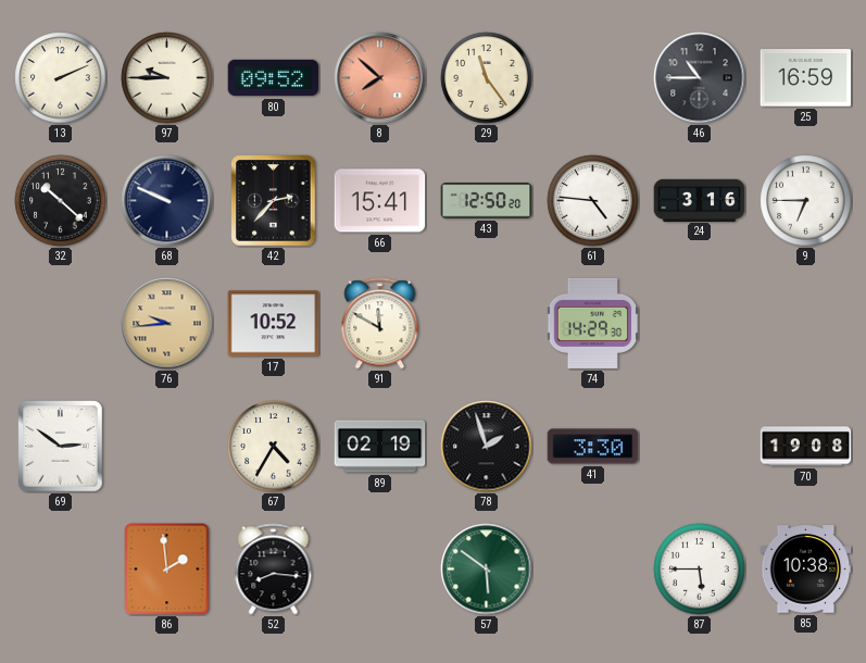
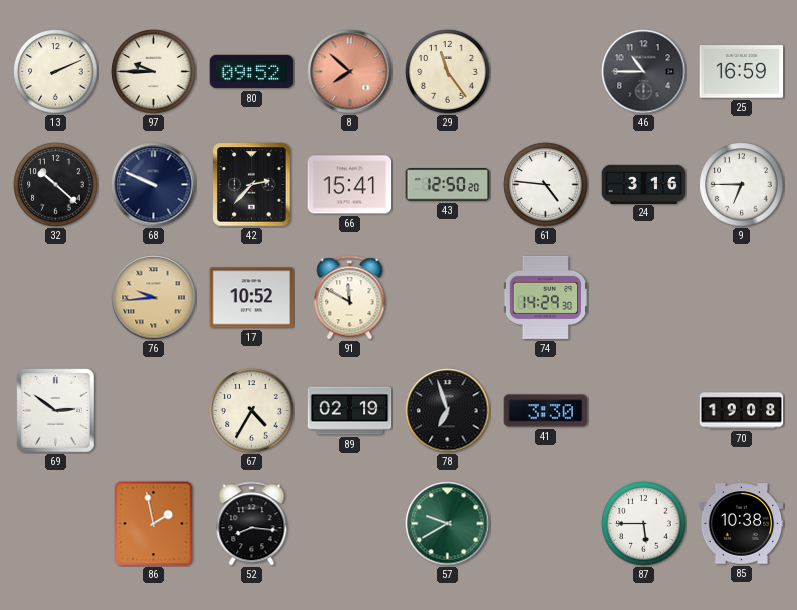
78: 1:57 -> 6:57
86: 1:59 -> 1:58
57: 5:51 -> 9:40
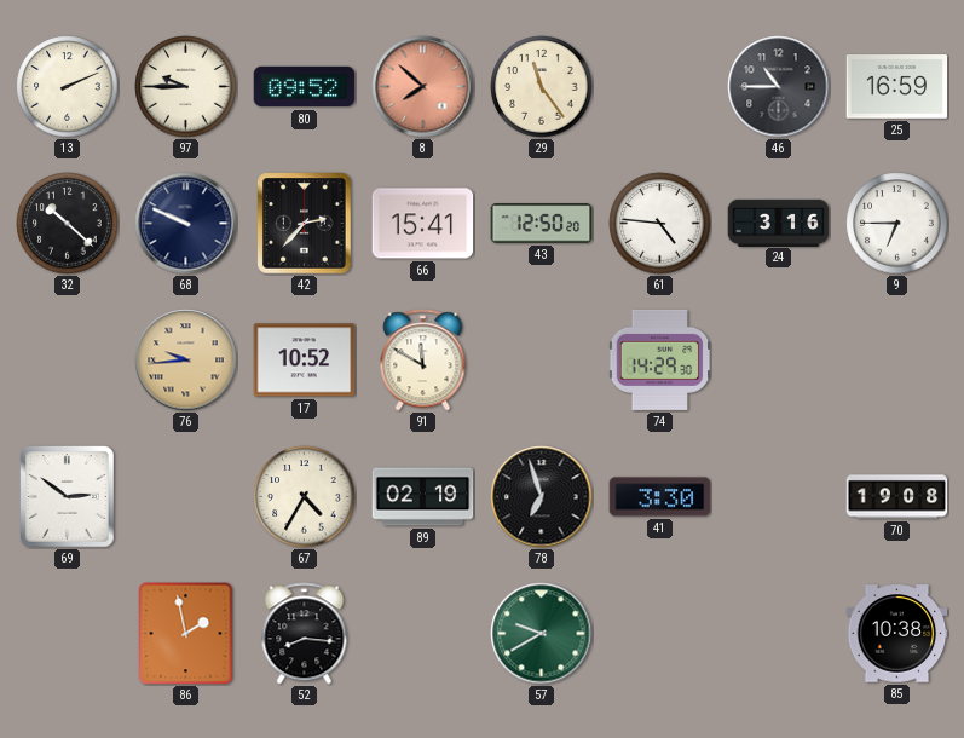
87: 5:45 -> none
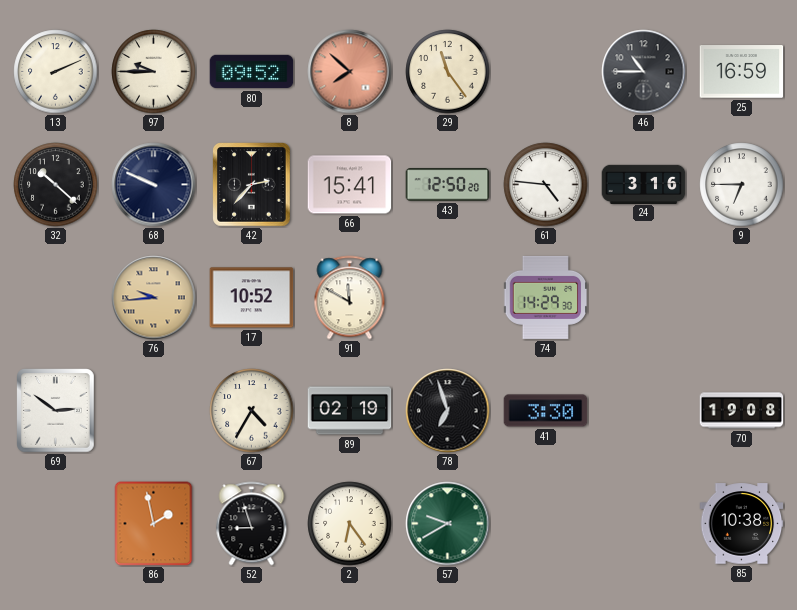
52: 8:16 -> 8:57
2: none -> 6:24
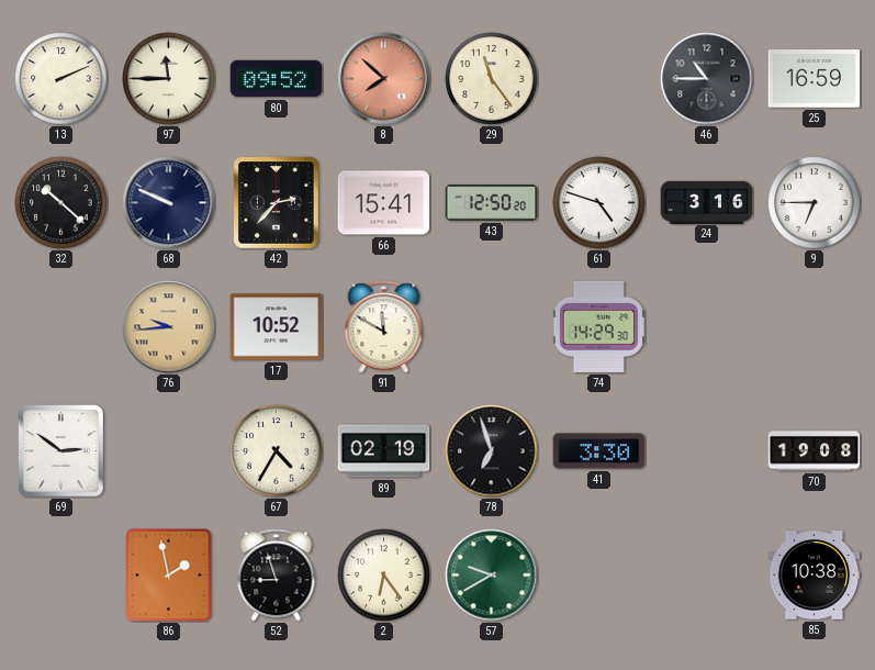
97: 9:45 -> 11:45
61: 4:46 -> 4:48
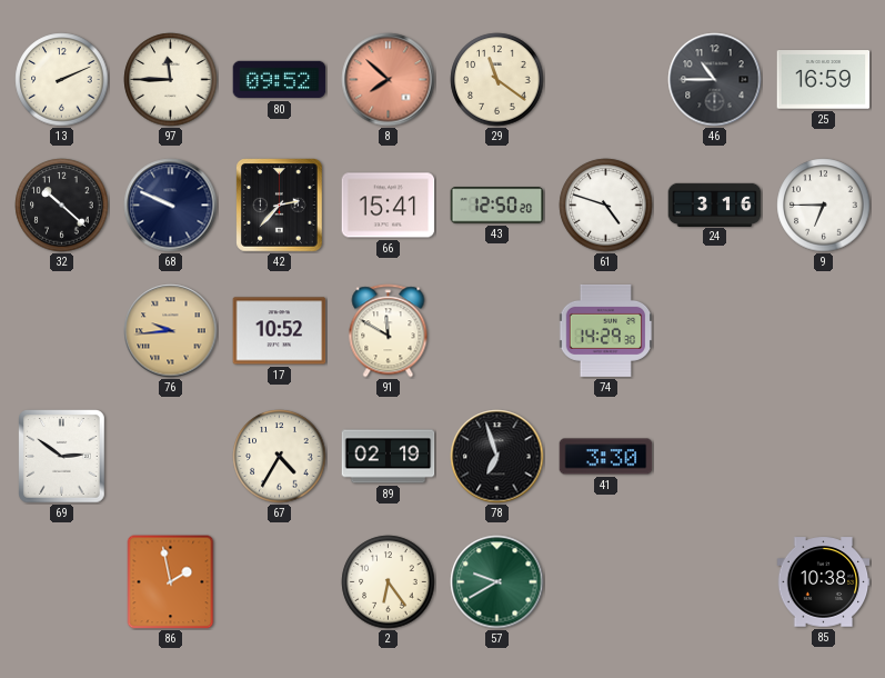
29: 11:24 -> 11:21
70: 19:08 -> none
52: 8:57 -> none
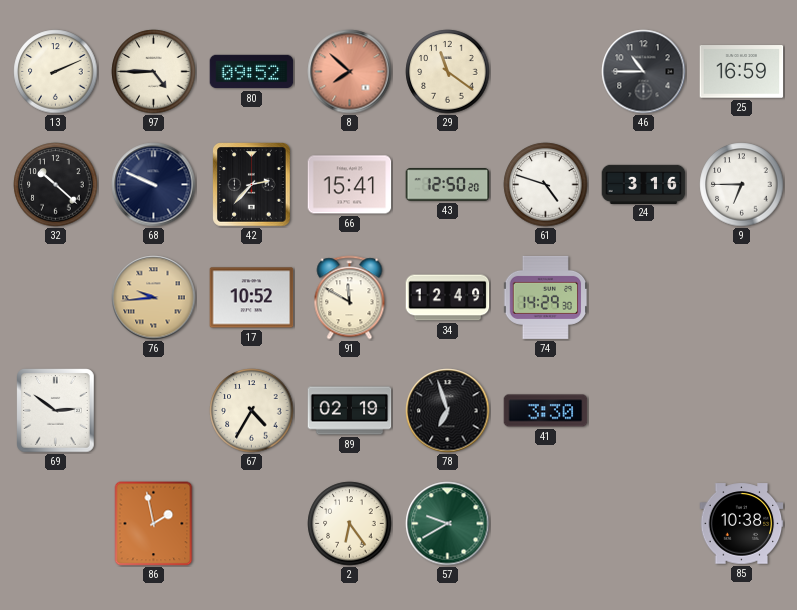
97: 11:45 -> 4:45
34: none -> 12:49
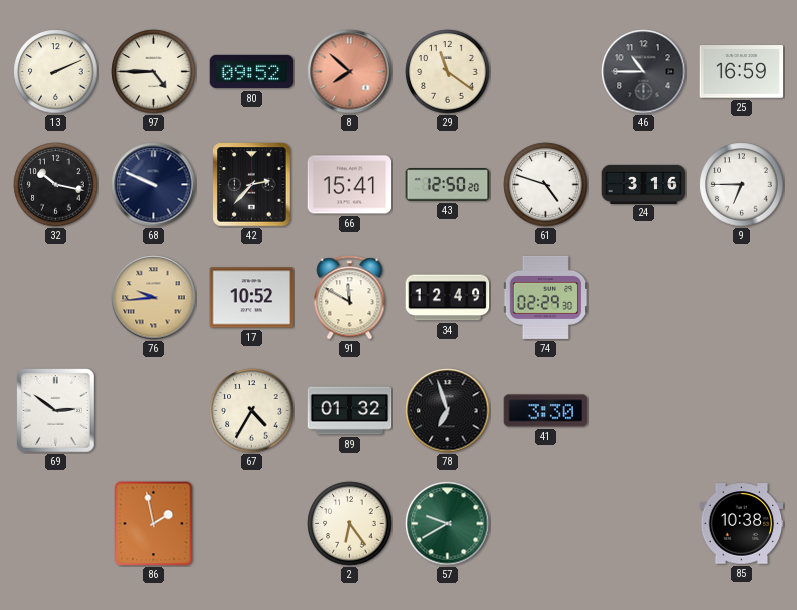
32: 10:22 -> 10:17
74: 14:29 -> 02:29
89: 02:19 -> 01:32
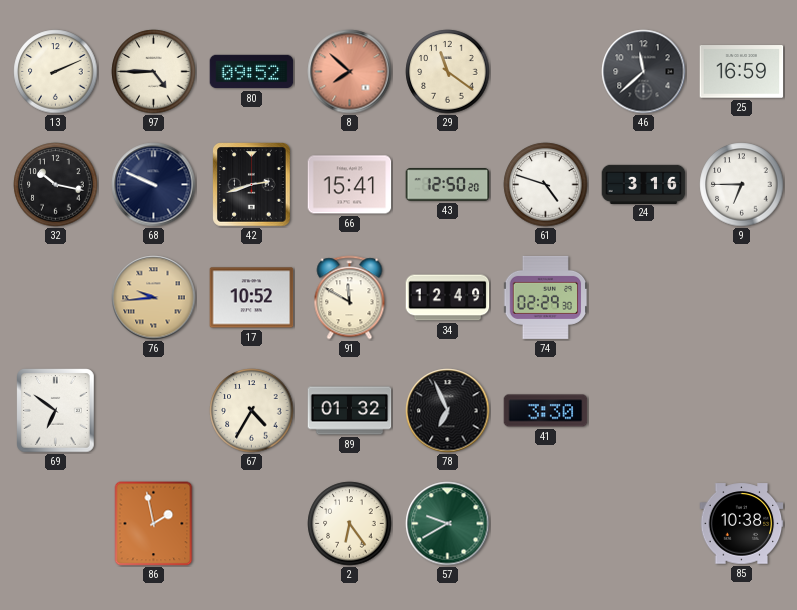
46: 10:45 -> 11:38
42: 2:37 -> 2:42
69: 2:51 -> 6:51
78: 6:57 -> 6:56
